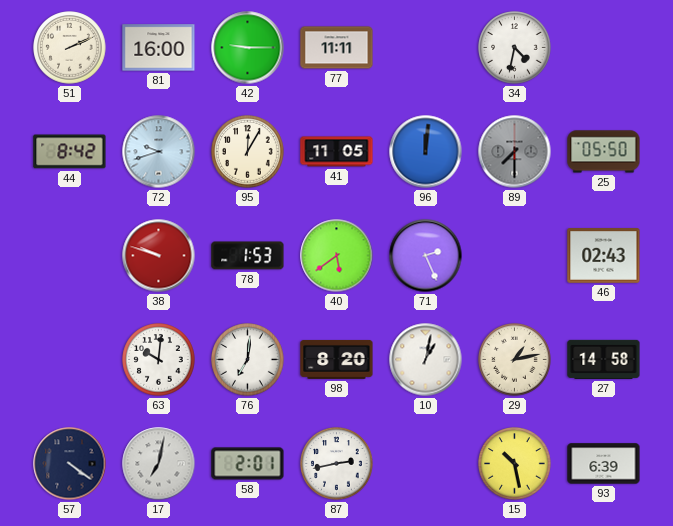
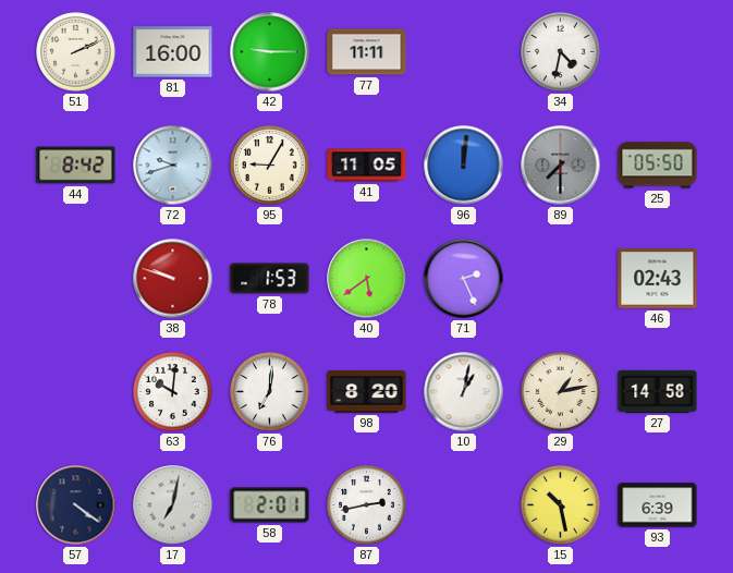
95: 12:05 -> 9:05
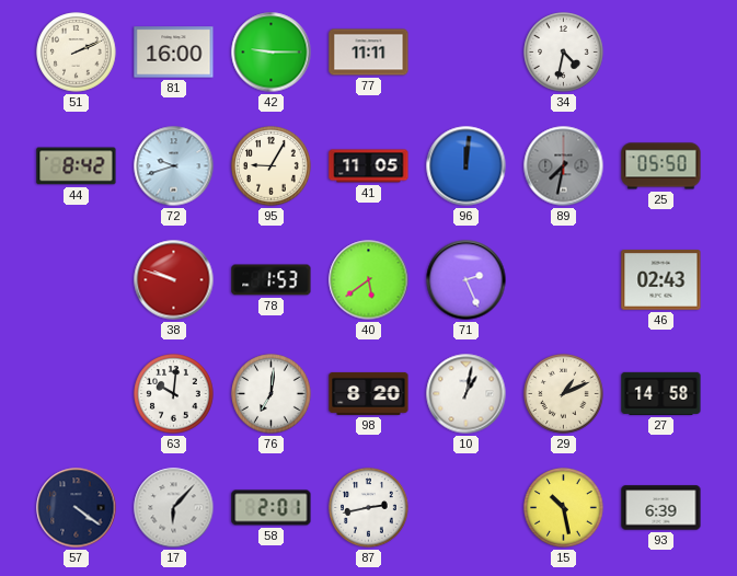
89: 7:30 -> 7:32
29: 1:13 -> 1:11
17: 7:02 -> 6:07
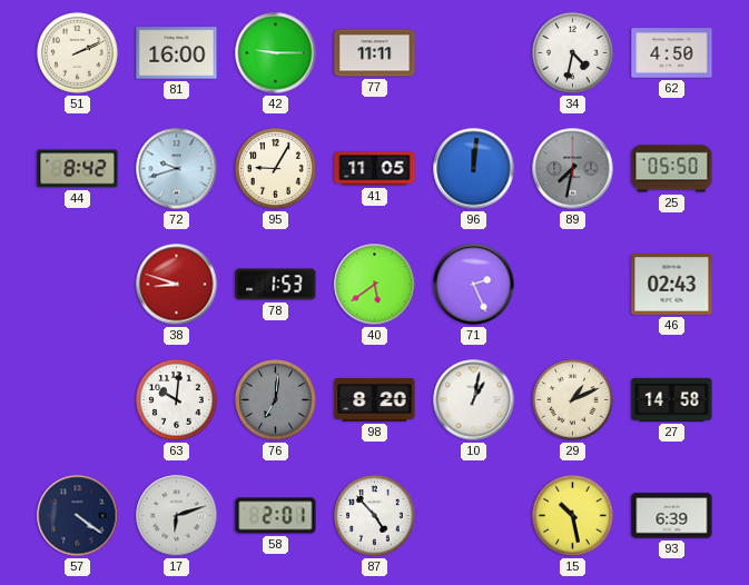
62: none -> 4:50
38: 9:48 -> 8:48
76 dial: white -> grey
17: 6:07 -> 6:12
87: 2:43 -> 4:53
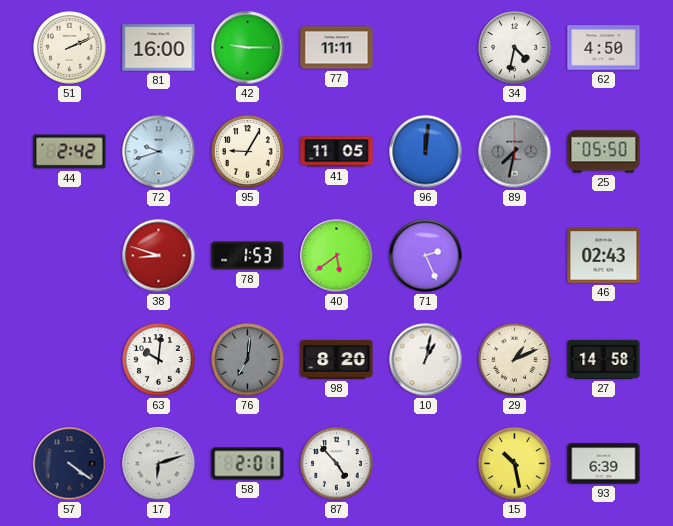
44: 8:42 -> 2:42
